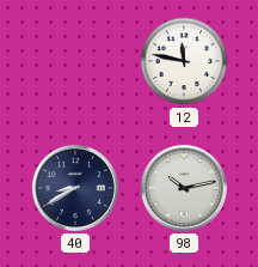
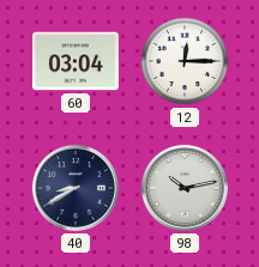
60: none -> 03:04
12: 11:47 -> 12:15
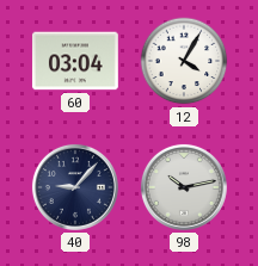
12: 12:15 -> 4:05
40: 8:40 -> 9:07
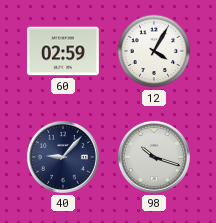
60: 03:04 -> 02:59
98: 10:13 -> 10:18
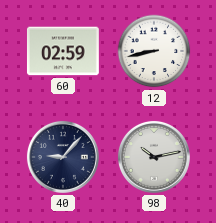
12: 4:05 -> 8:43
98: 10:18 -> 10:13
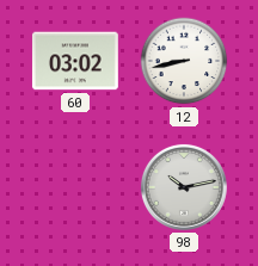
60: 02:59 -> 03:02
40: 9:07 -> none
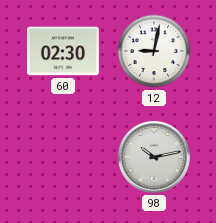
60: 03:02 -> 02:30
12: 8:43 -> 9:02
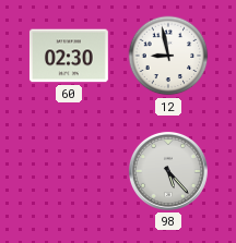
12: 9:02 -> 8:58
98: 10:13 -> 5:23
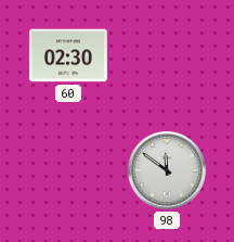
12: 8:58 -> none
98: 5:23 -> 11:51
